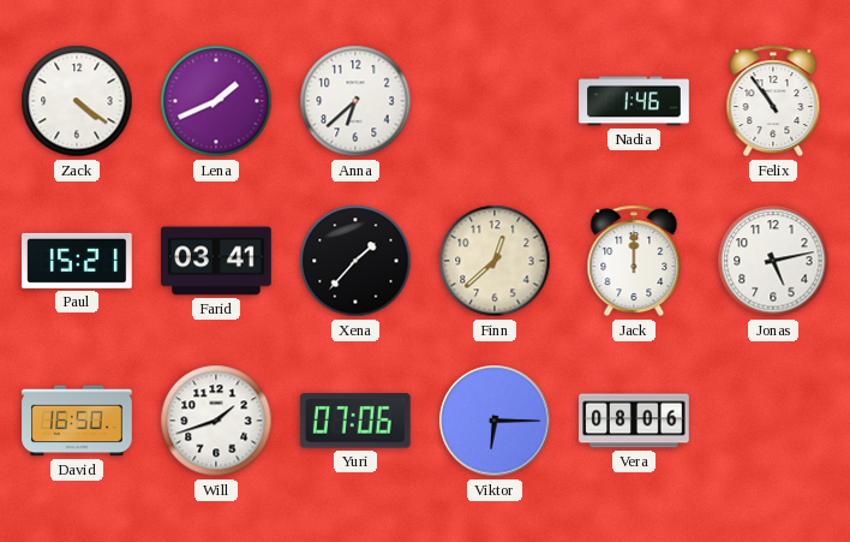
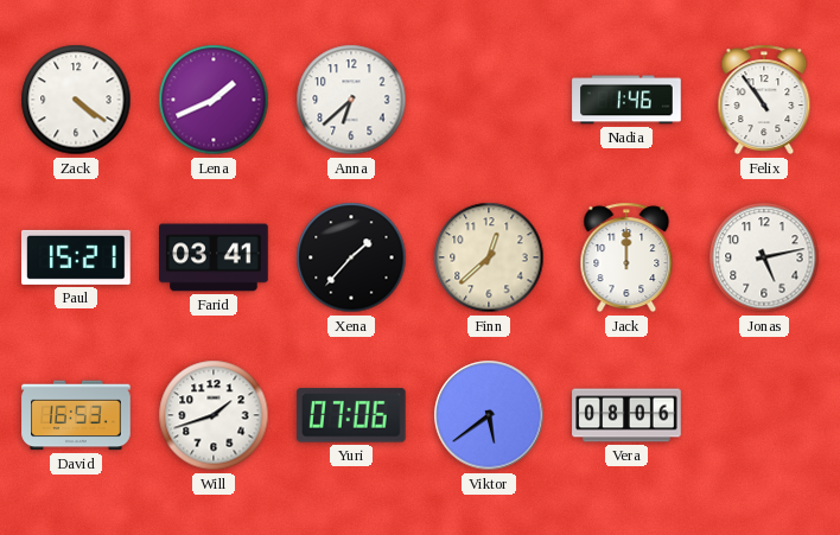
David: 16:50 -> 16:53
Viktor: 6:15 -> 5:39
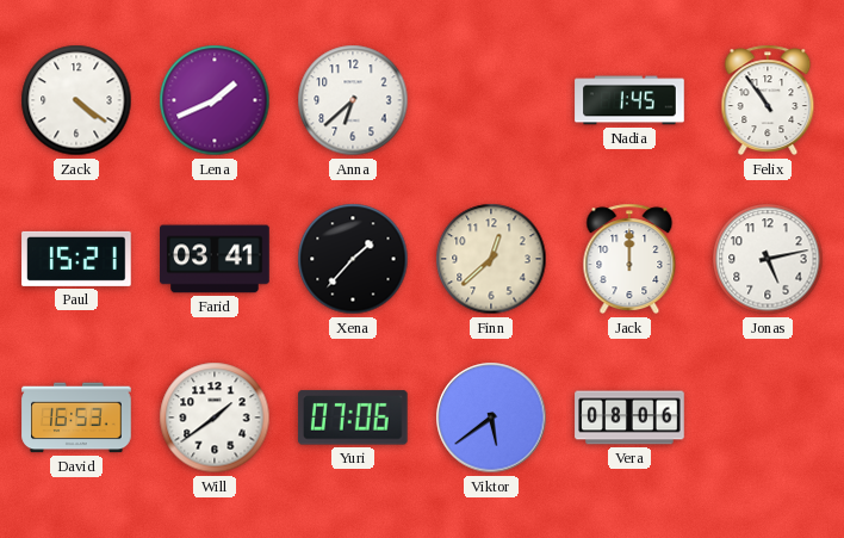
Nadia: 1:46 -> 1:45
Will: 1:42 -> 1:39
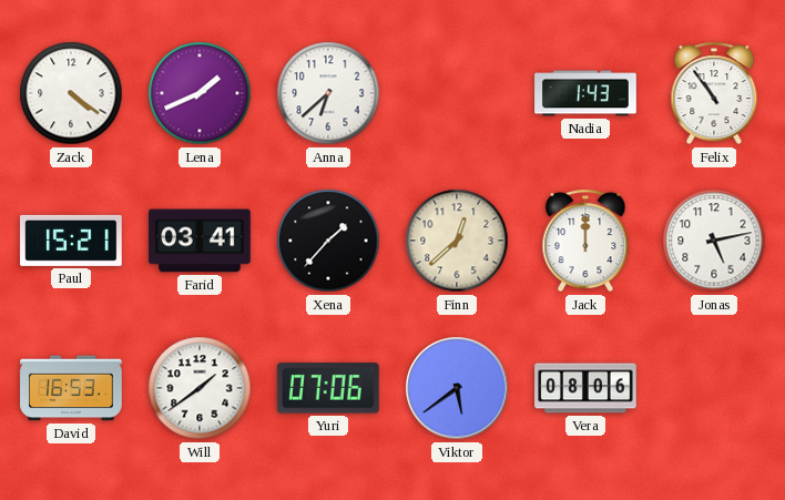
Nadia: 1:45 -> 1:43
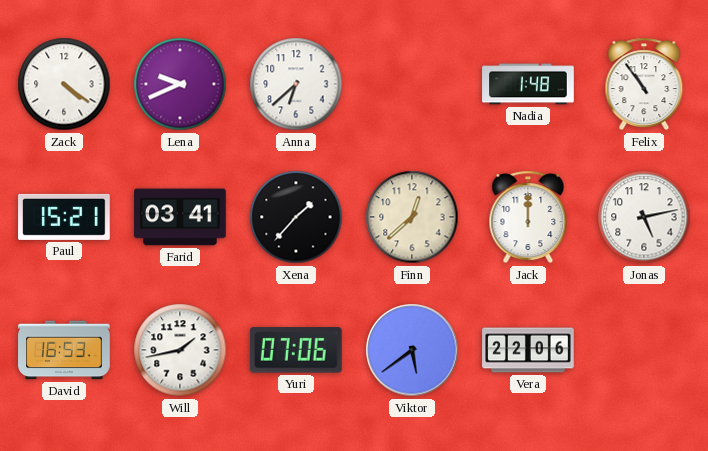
Lena: 1:41 -> 9:41
Nadia: 1:43 -> 1:48
Will: 1:39 -> 1:43
Vera: 08:06 -> 22:06
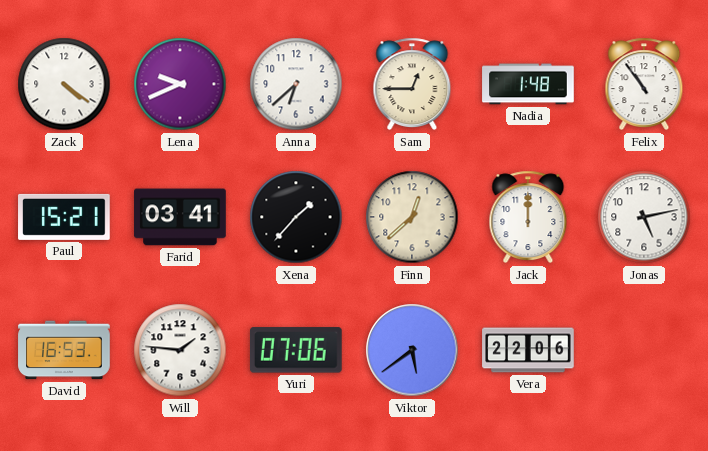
Sam: none -> 12:45
Will: 1:43 -> 1:46
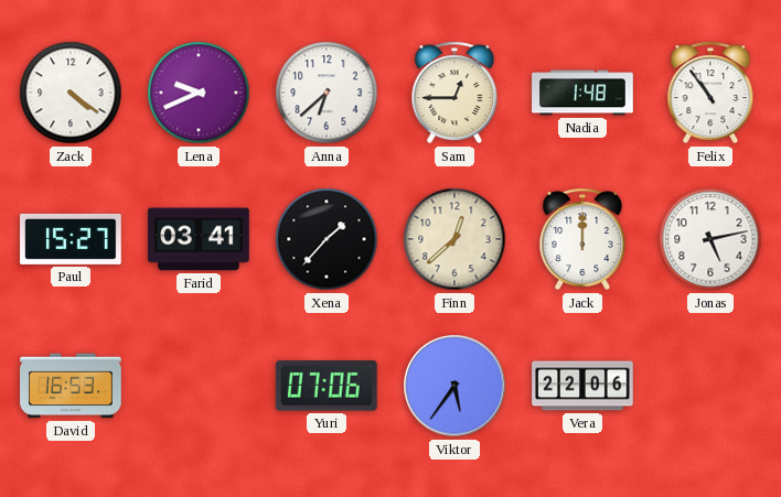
Paul: 15:21 -> 15:27
Will: 1:46 -> none
Viktor: 5:39 -> 5:36
